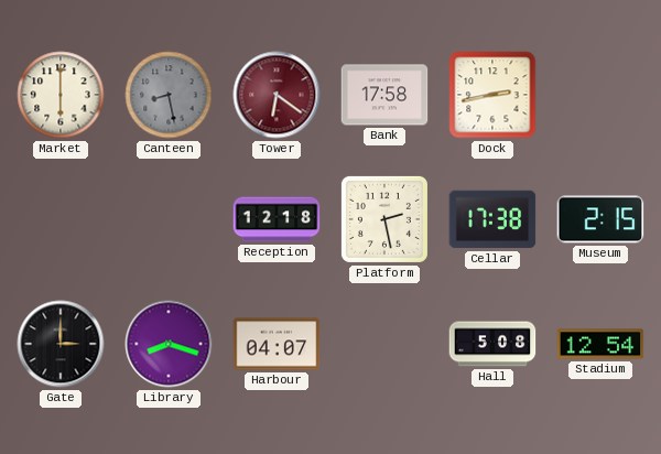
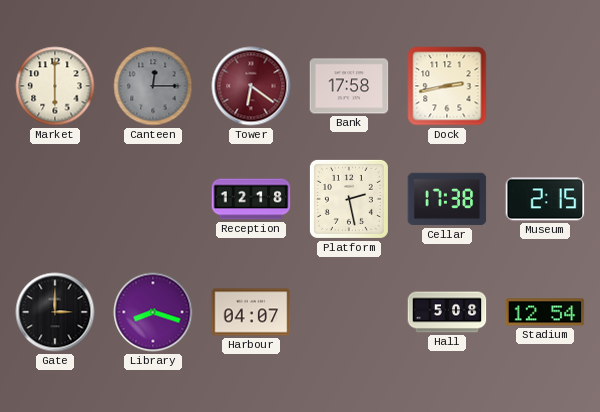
Canteen: 8:28 -> 12:15
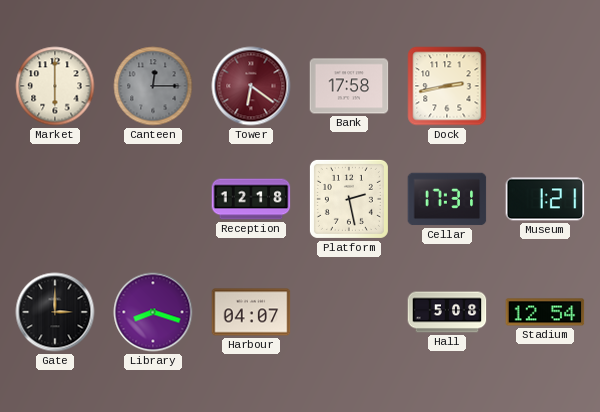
Cellar: 17:38 -> 17:31
Museum: 2:15 -> 1:21
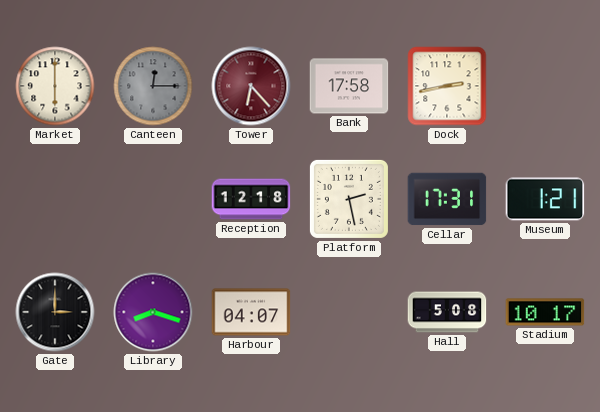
Tower: 6:21 -> 6:23
Stadium: 12:54 -> 10:17
